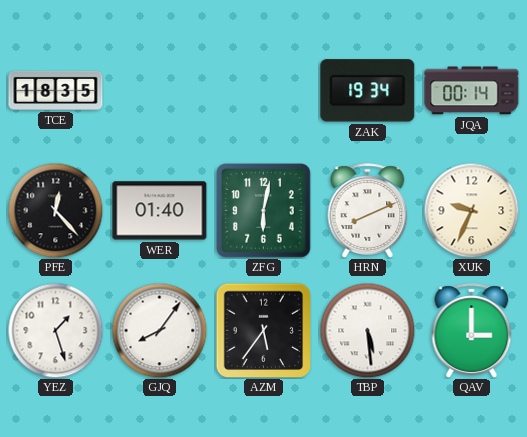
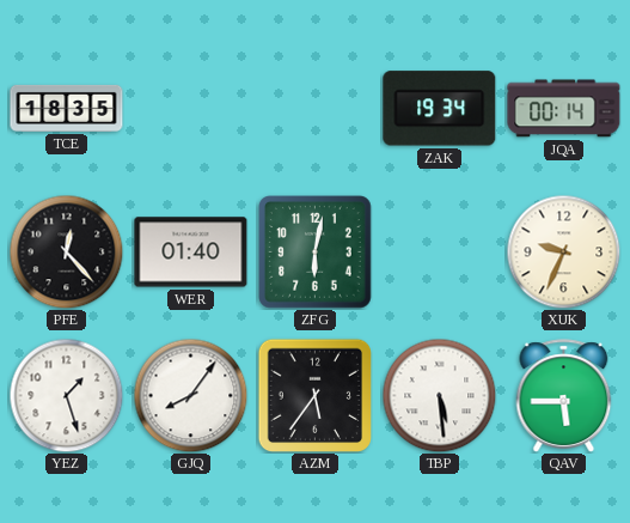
HRN: 8:11 -> none
QAV: 3:00 -> 5:45
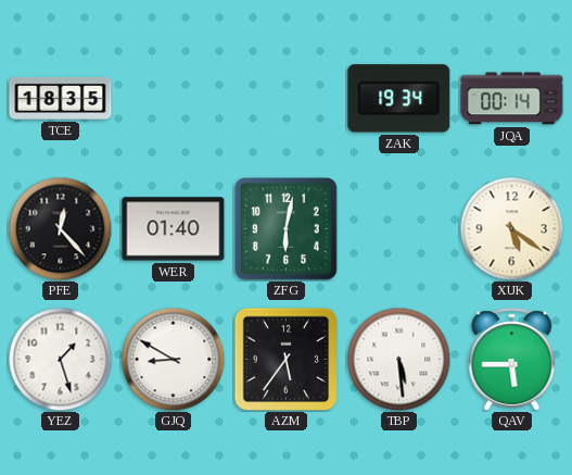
XUK: 9:34 -> 5:21
GJQ: 8:06 -> 8:50
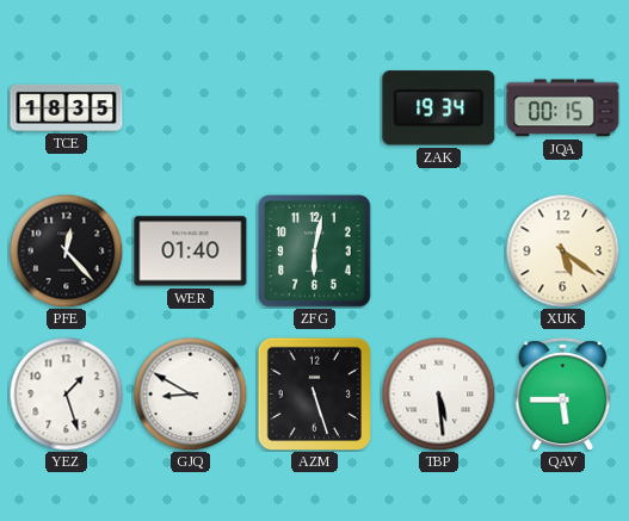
JQA: 00:14 -> 00:15
AZM: 5:36 -> 5:27
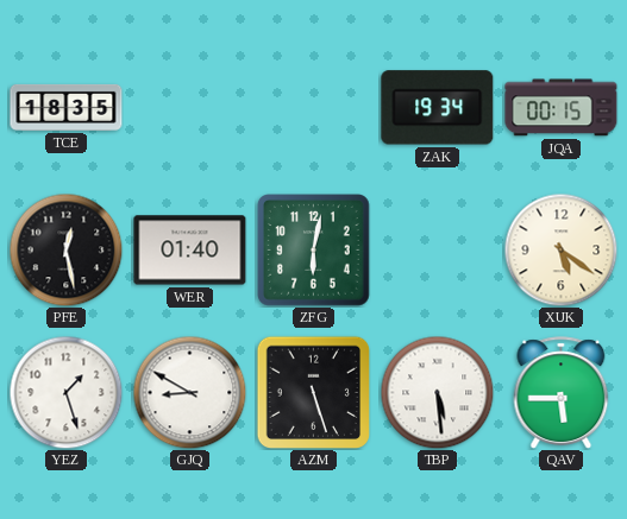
PFE: 12:23 -> 12:28
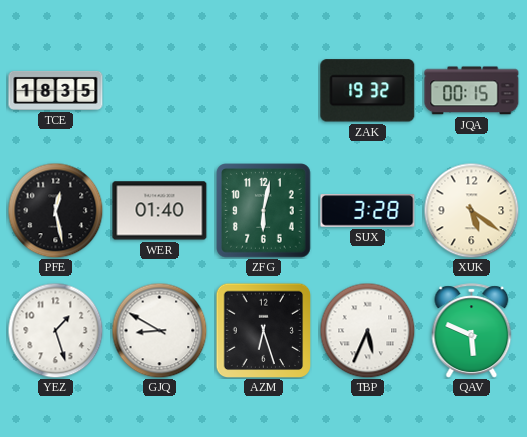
ZAK: 19:34 -> 19:32
SUX: none -> 3:28
AZM: 5:27 -> 6:27
TBP: 5:29 -> 5:34
QAV: 5:45 -> 5:49
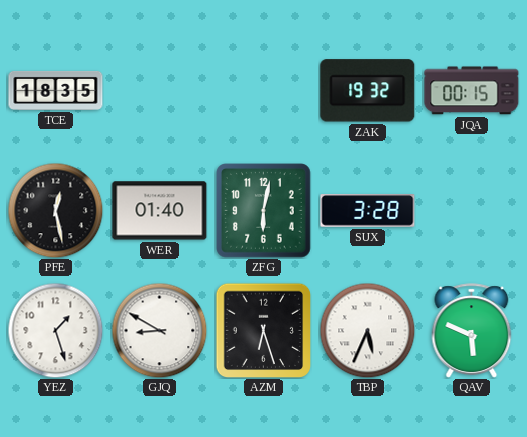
XUK: 5:21 -> none
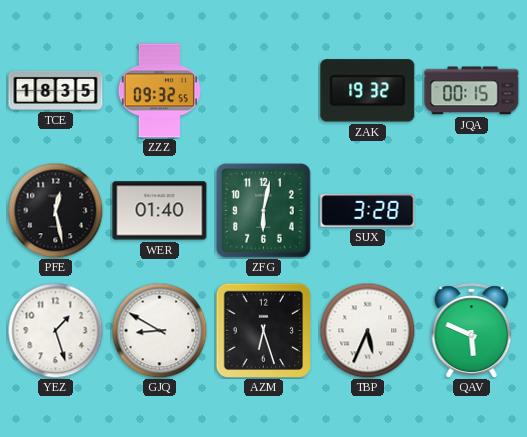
ZZZ: none -> 09:32
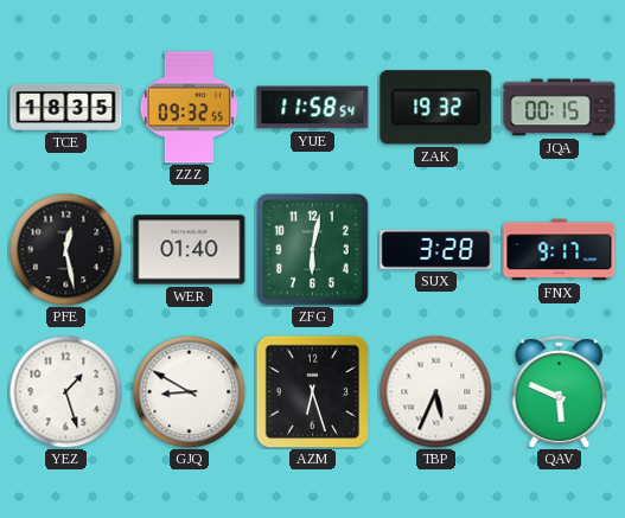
YUE: none -> 11:58
FNX: none -> 9:17
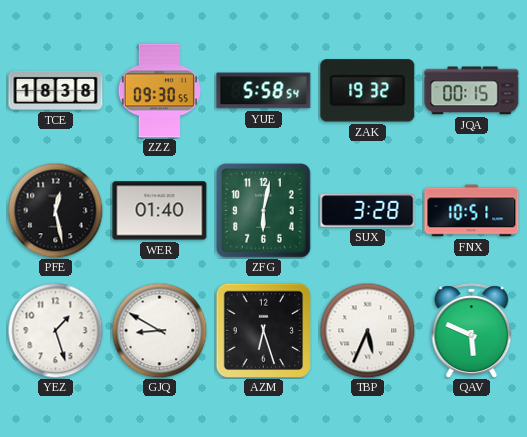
TCE: 18:35 -> 18:38
ZZZ: 09:32 -> 09:30
YUE: 11:58 -> 5:58
FNX: 9:17 -> 10:51
